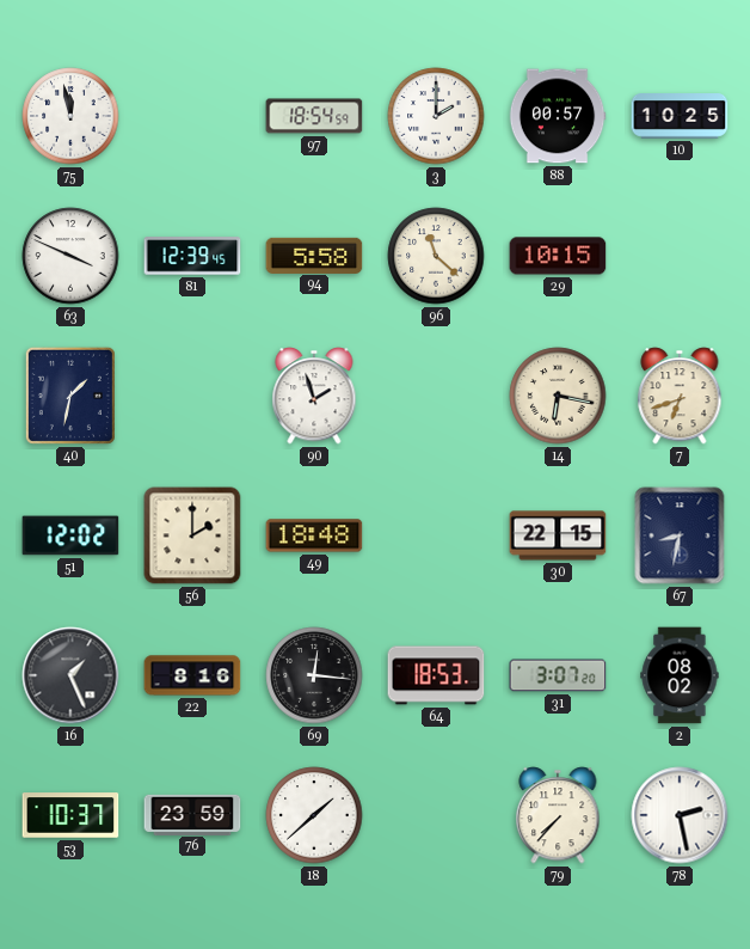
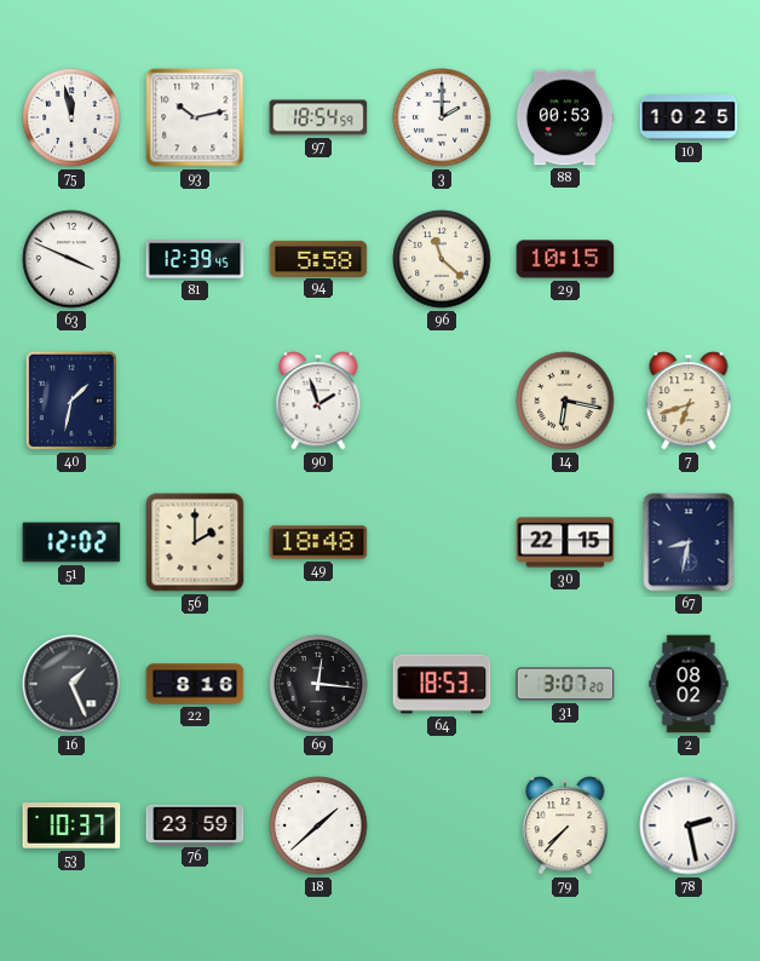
93: none -> 10:13
88: 00:57 -> 00:53
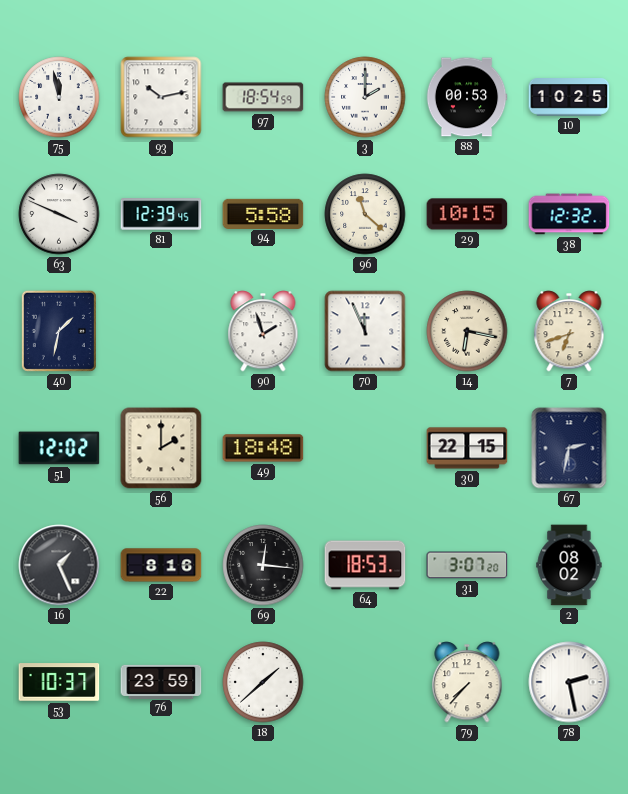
38: none -> 12:32
70: none -> 11:56
67: 8:32 -> 2:32
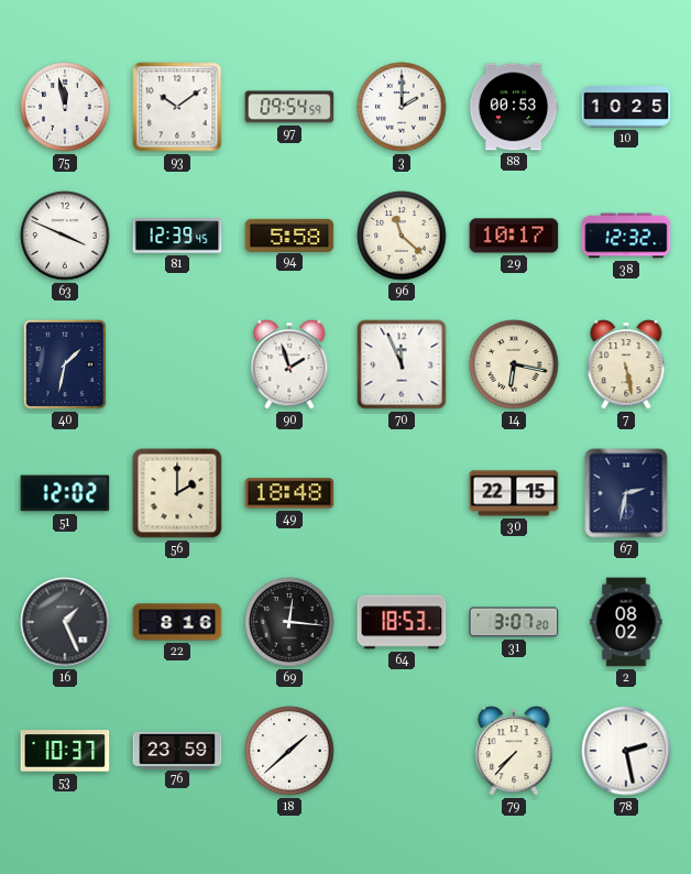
93: 10:13 -> 10:09
97: 18:54 -> 09:54
29: 10:15 -> 10:17
7: 6:42 -> 5:28
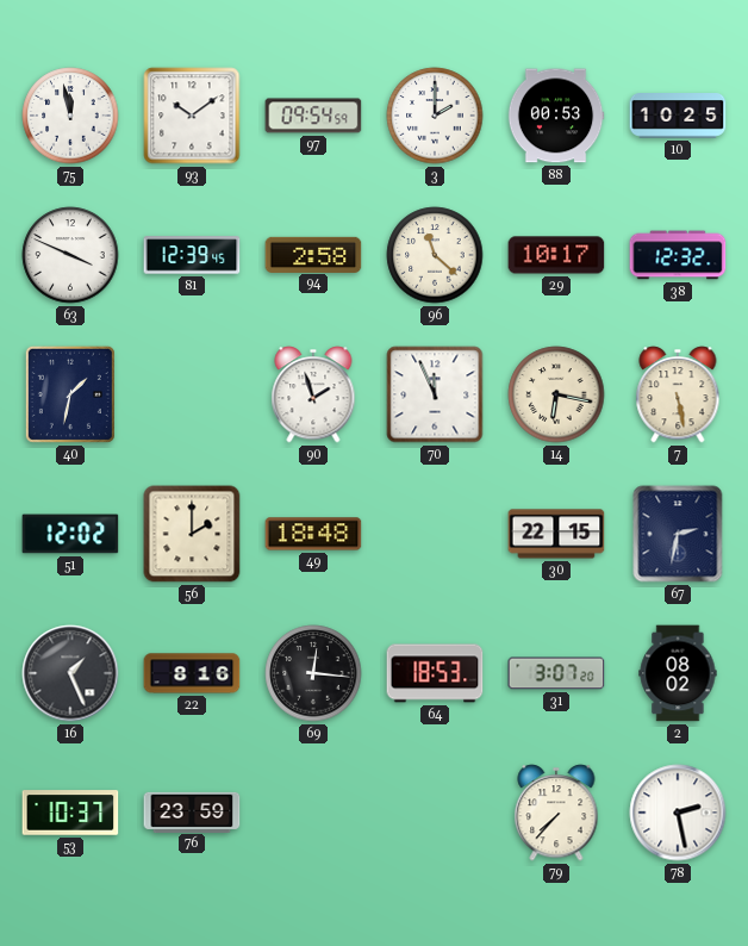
94: 5:58 -> 2:58
18: 1:38 -> none
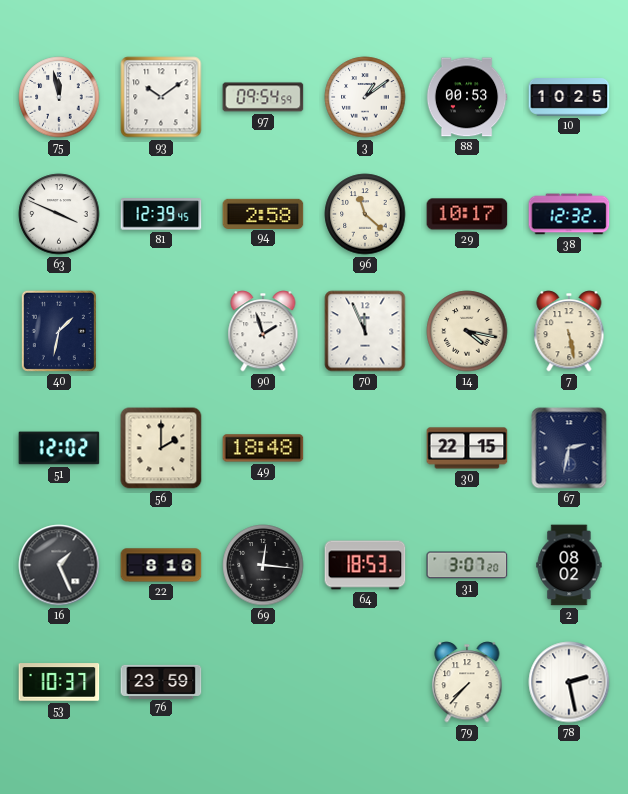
3: 2:00 -> 1:09
14: 6:17 -> 4:17
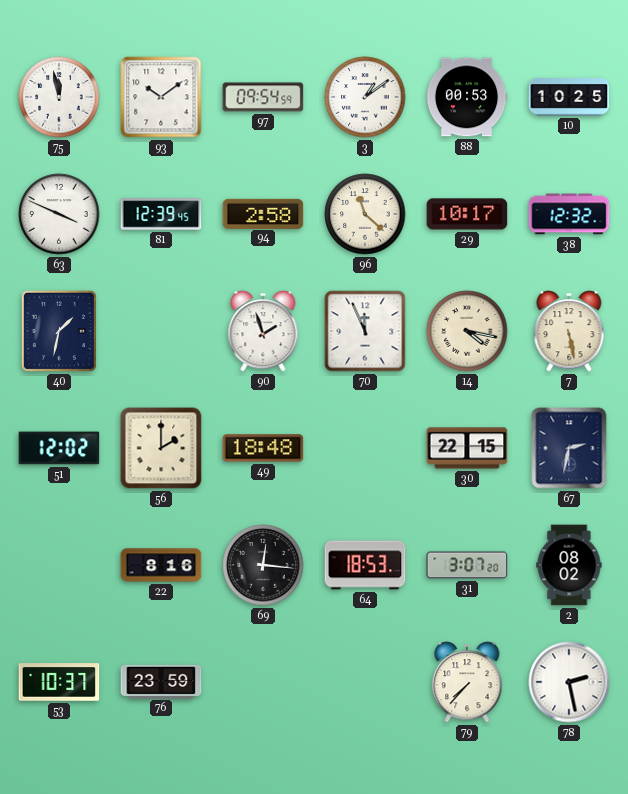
16: 1:26 -> none
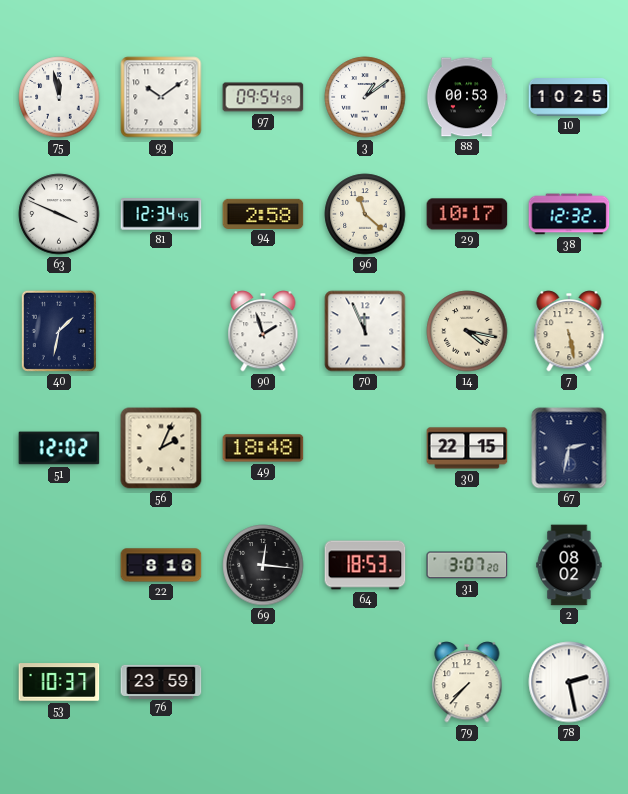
81: 12:39 -> 12:34
56: 2:00 -> 2:04
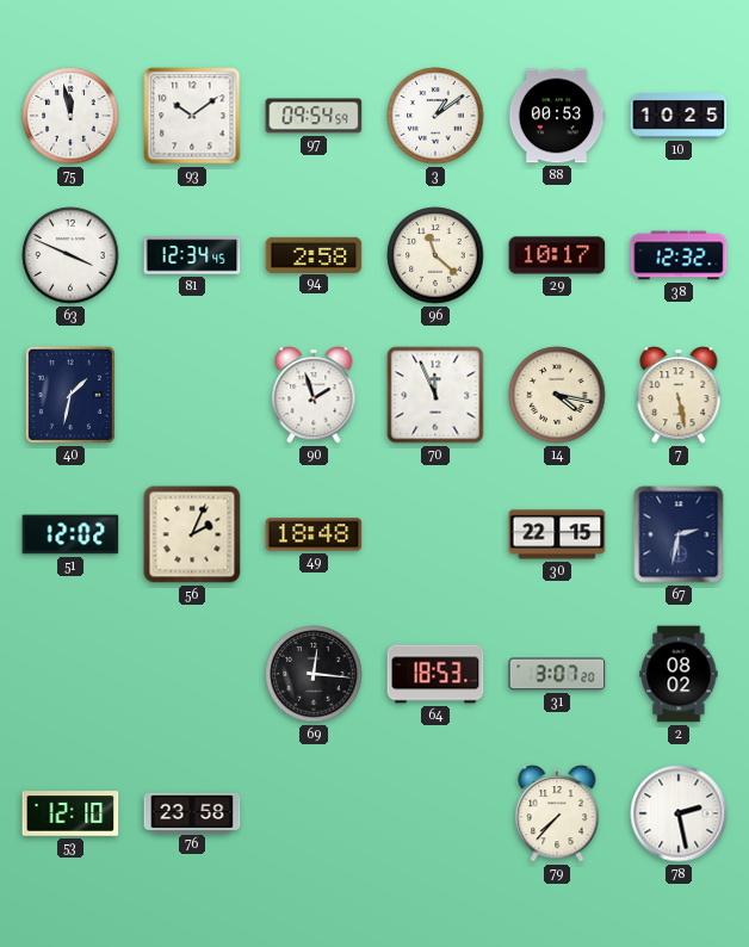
22: 8:16 -> none
53: 10:37 -> 12:10
76: 23:59 -> 23:58
